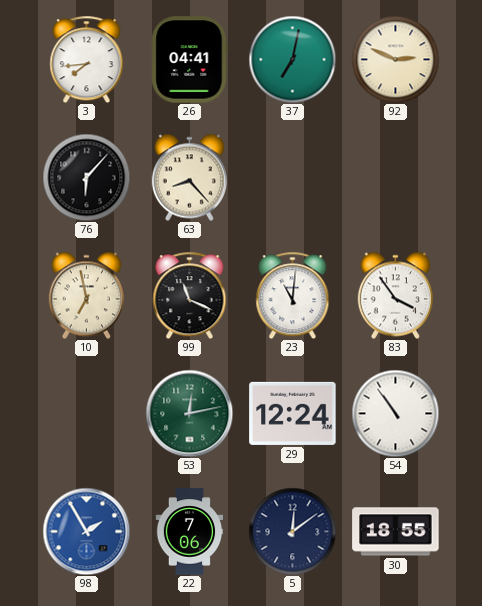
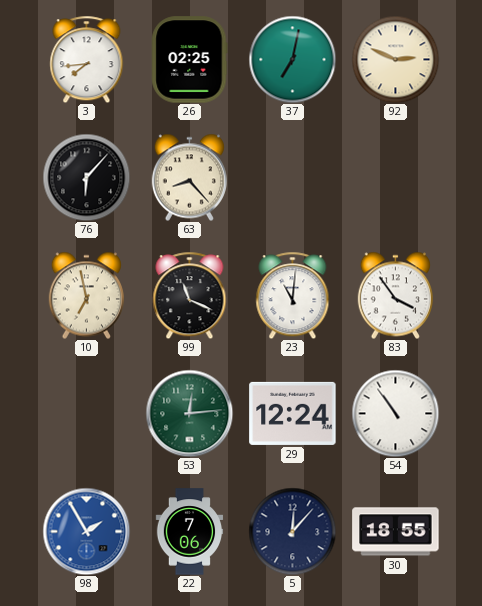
26: 04:41 -> 02:25
53: 12:13 -> 12:14
5: 12:09 -> 12:07
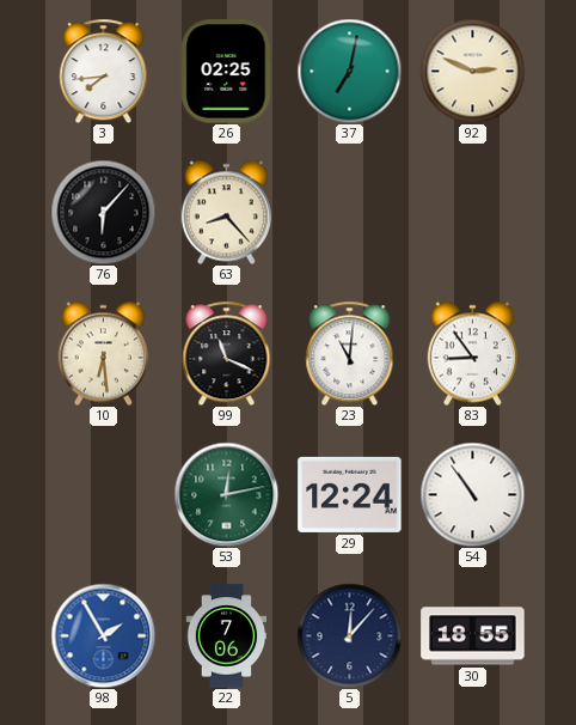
10: 6:58 -> 6:29
83: 3:54 -> 8:54
53: 12:14 -> 12:13
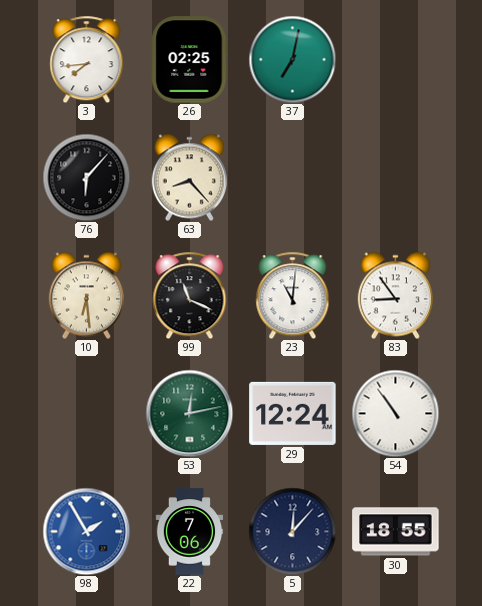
92: 2:49 -> none
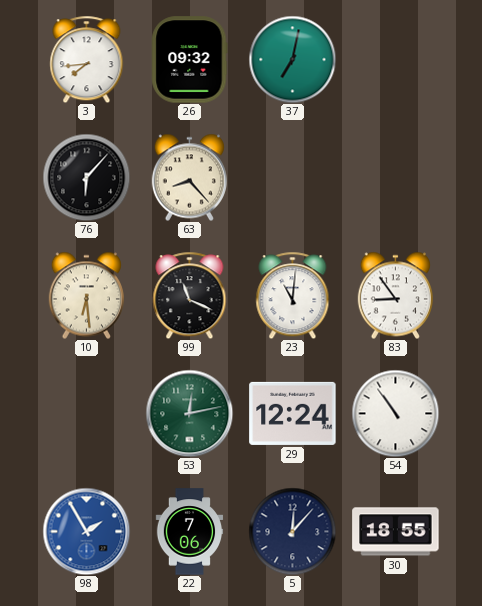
26: 02:25 -> 09:32
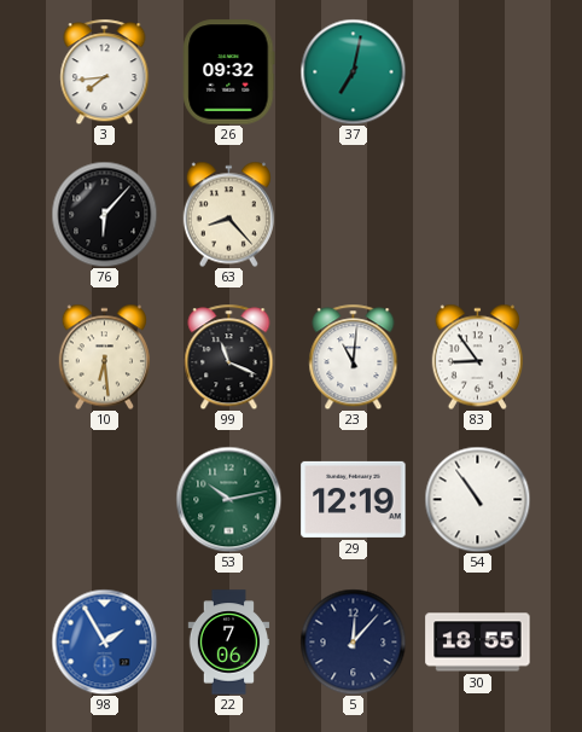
53: 12:13 -> 10:13
29: 12:24 -> 12:19
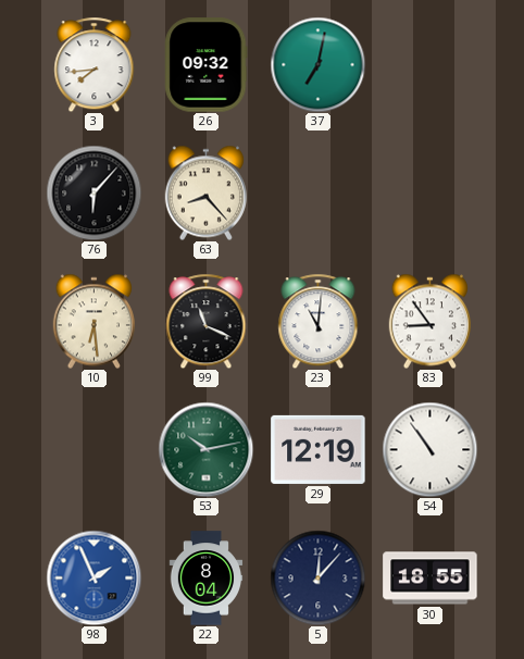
98: 1:55 -> 1:56
22: 7:06 -> 8:04
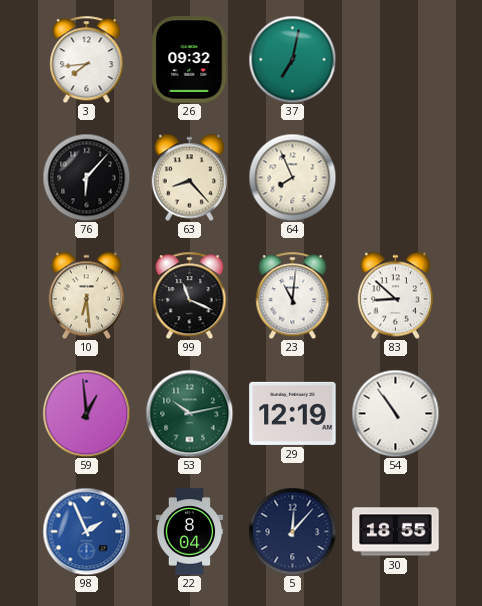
64: none -> 7:56
83: 8:54 -> 8:52
59: none -> 12:59
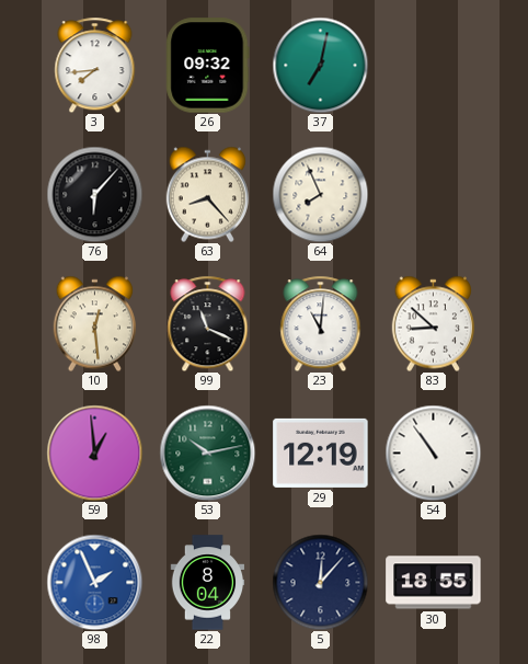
10: 6:29 -> 12:29
